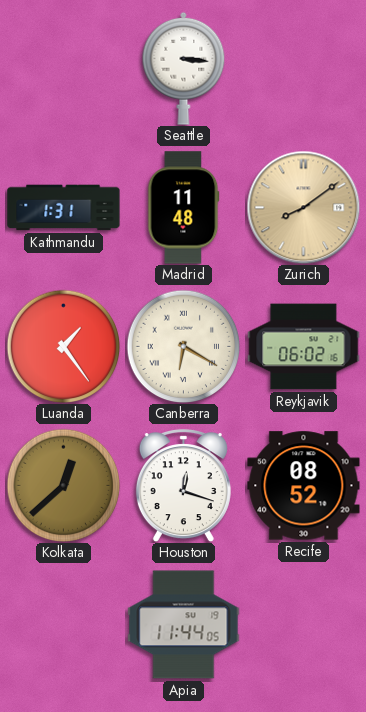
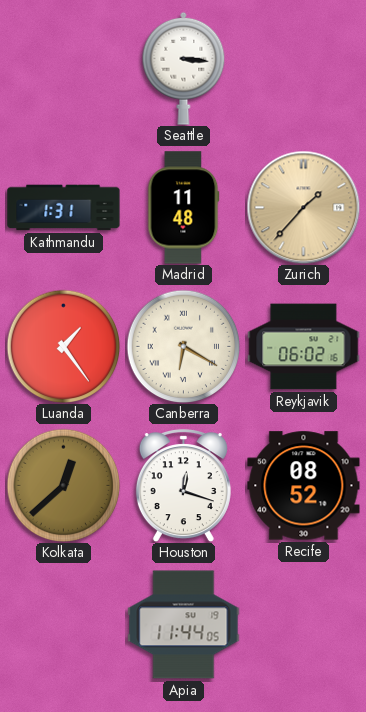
Zurich: 8:09 -> 1:37
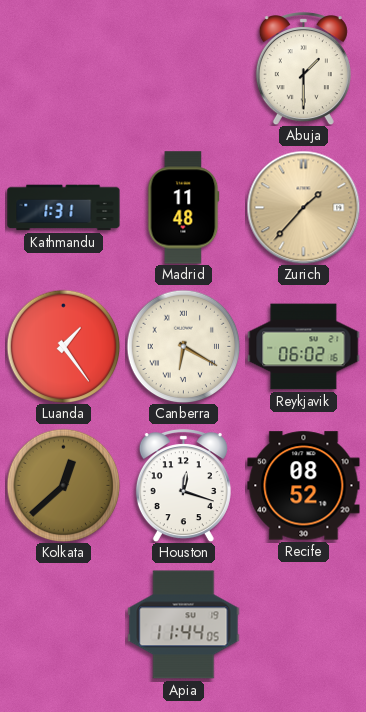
Seattle: 3:16 -> none
Abuja: none -> 1:30
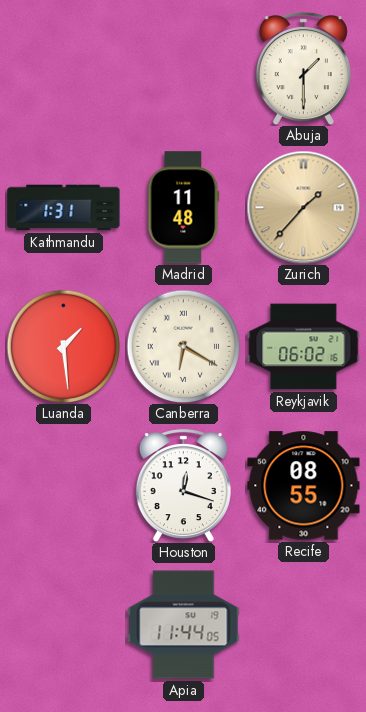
Luanda: 1:24 -> 1:29
Kolkata: 12:38 -> none
Recife: 08:52 -> 08:55
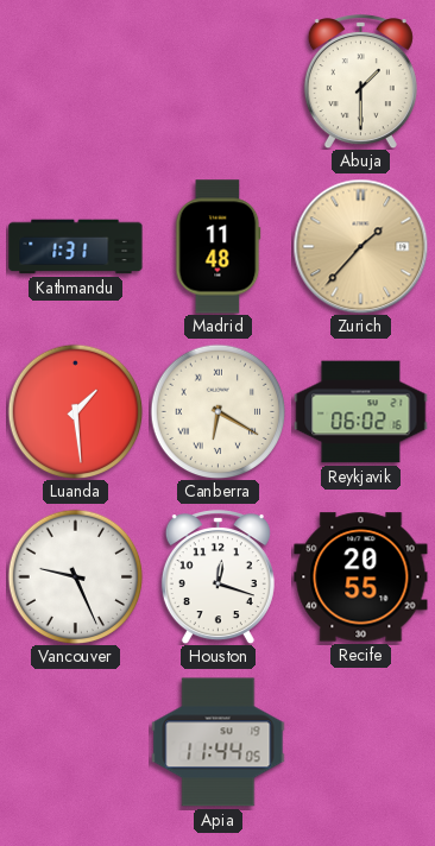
Vancouver: none -> 9:26
Recife: 08:55 -> 20:55
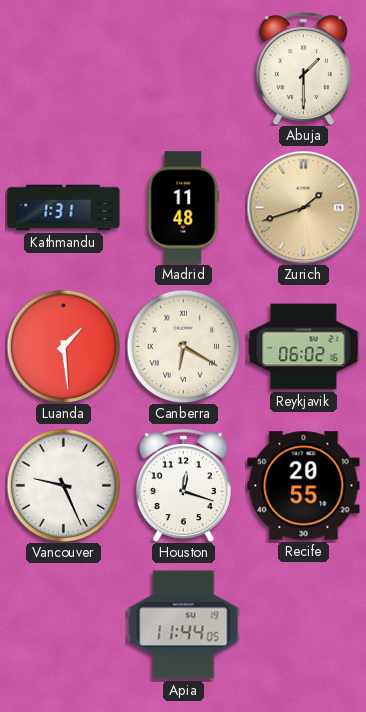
Zurich: 1:37 -> 1:42
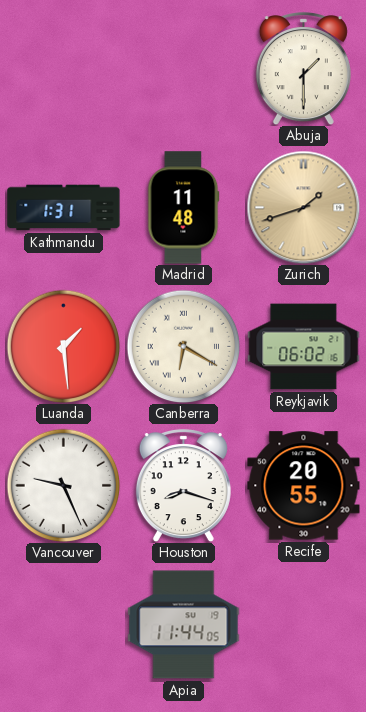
Houston: 12:18 -> 8:18
